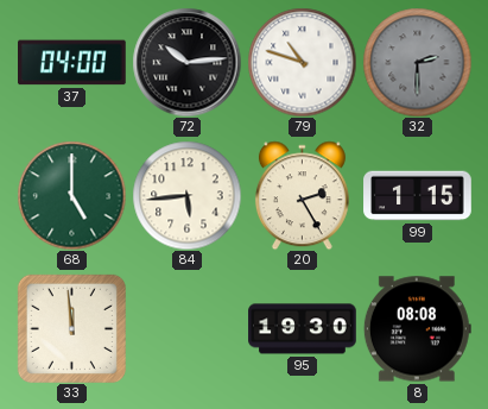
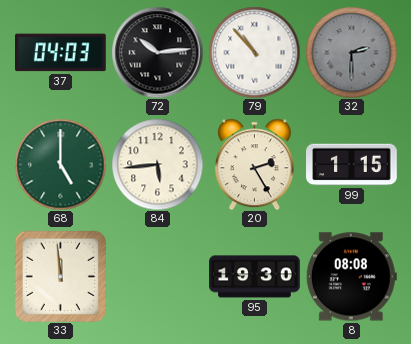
37: 04:00 -> 04:03
79: 10:48 -> 10:53
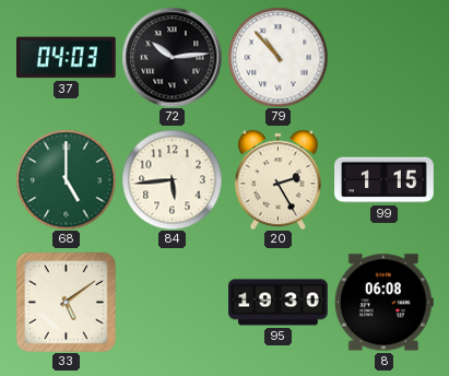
32: 2:30 -> none
33: 11:59 -> 5:09
8: 08:08 -> 06:08
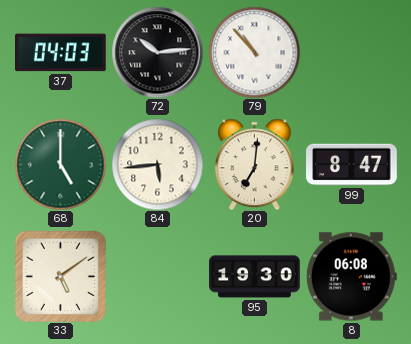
20: 2:25 -> 7:01
99: 1:15 -> 8:47
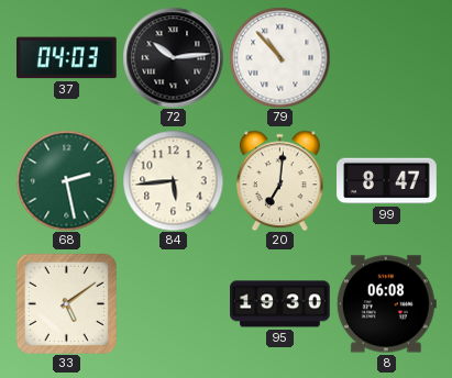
68: 5:00 -> 2:28
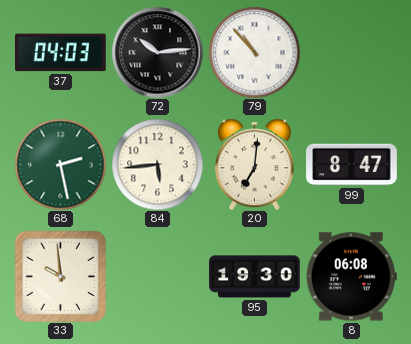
33: 5:09 -> 9:59
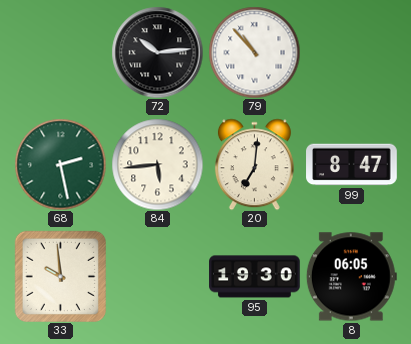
37: 04:03 -> none
8: 06:08 -> 06:05
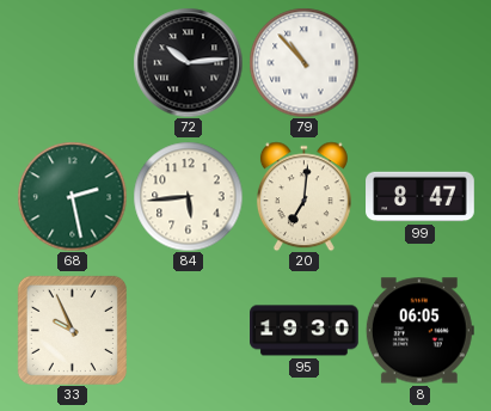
33: 9:59 -> 9:56
